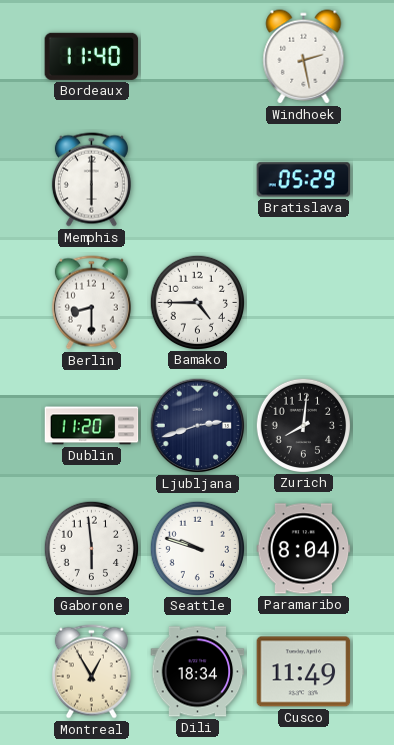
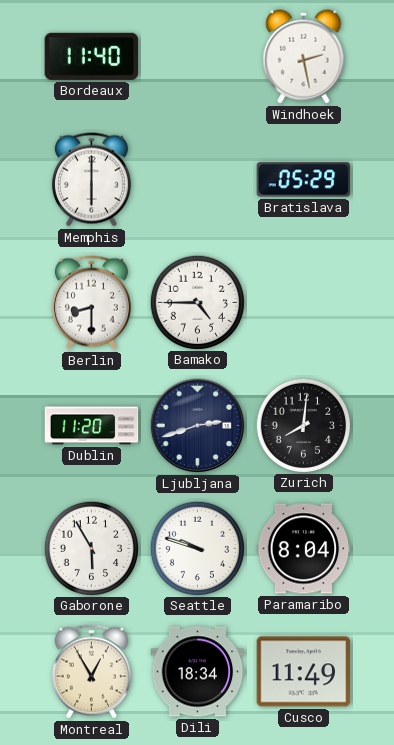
Gaborone: 5:59 -> 5:55
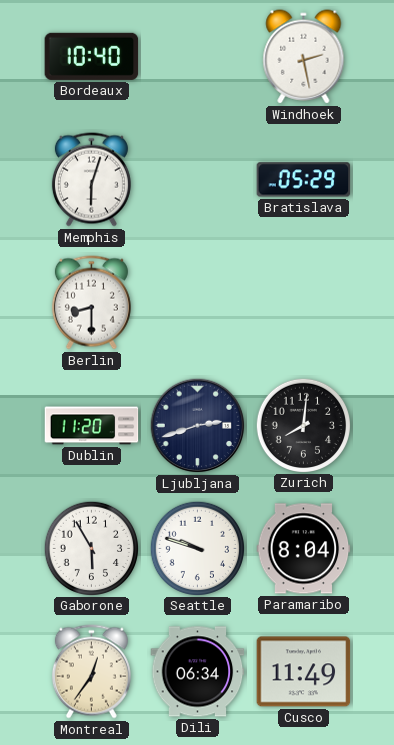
Bordeaux: 11:40 -> 10:40
Memphis: 6:00 -> 6:03
Bamako: 4:45 -> none
Montreal: 12:55 -> 12:36
Dili: 18:34 -> 06:34
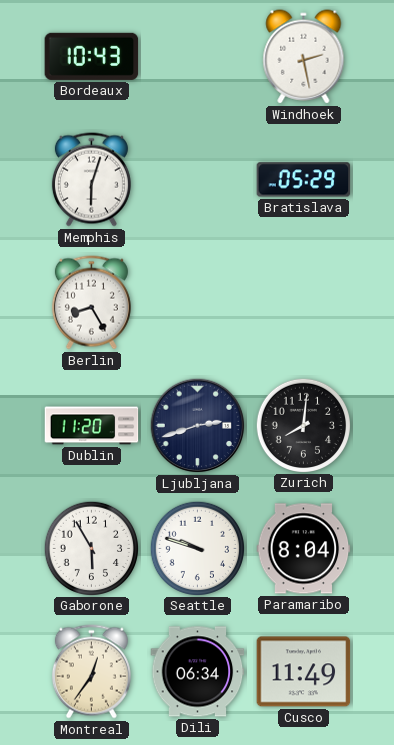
Bordeaux: 10:40 -> 10:43
Berlin: 8:30 -> 8:25
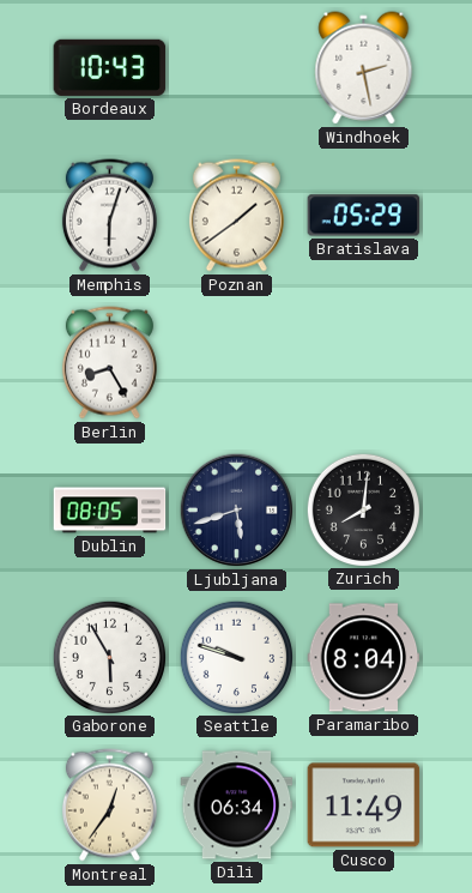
Poznan: none -> 1:39
Dublin: 11:20 -> 08:05
Ljubljana: 2:42 -> 5:42
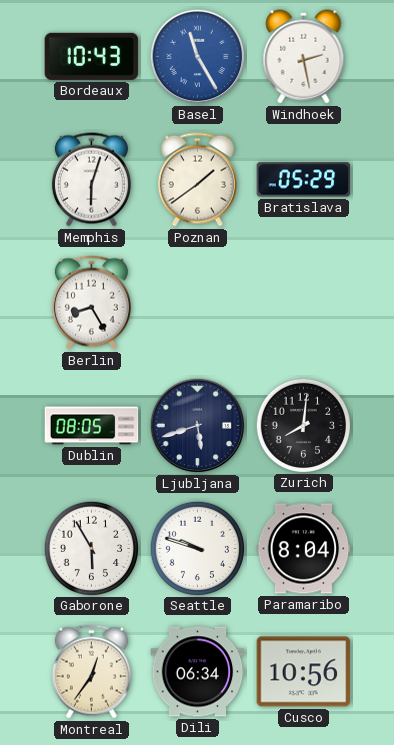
Basel: none -> 11:25
Cusco: 11:49 -> 10:56
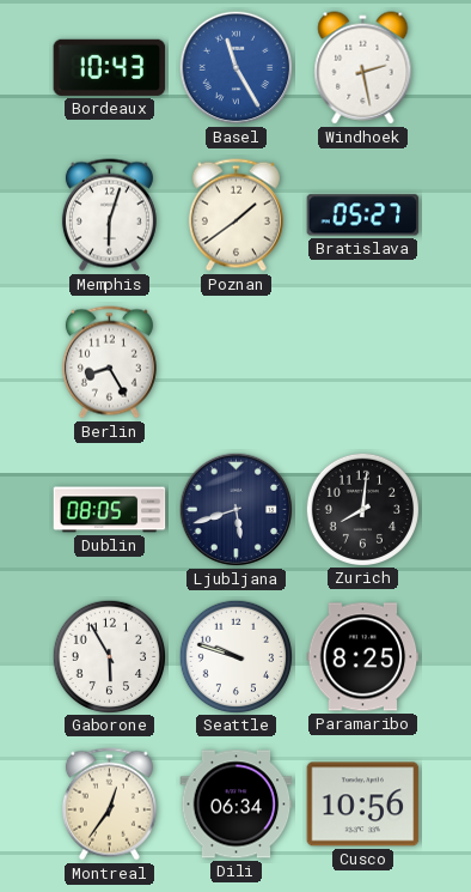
Bratislava: 05:29 -> 05:27
Paramaribo: 8:04 -> 8:25
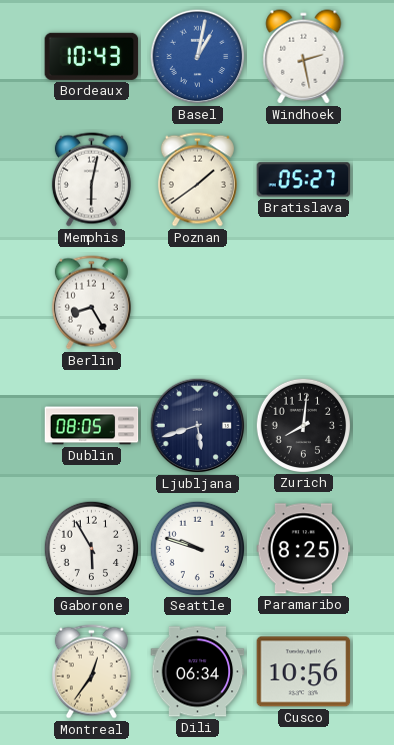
Basel: 11:25 -> 1:02
Memphis: 6:03 -> 6:02
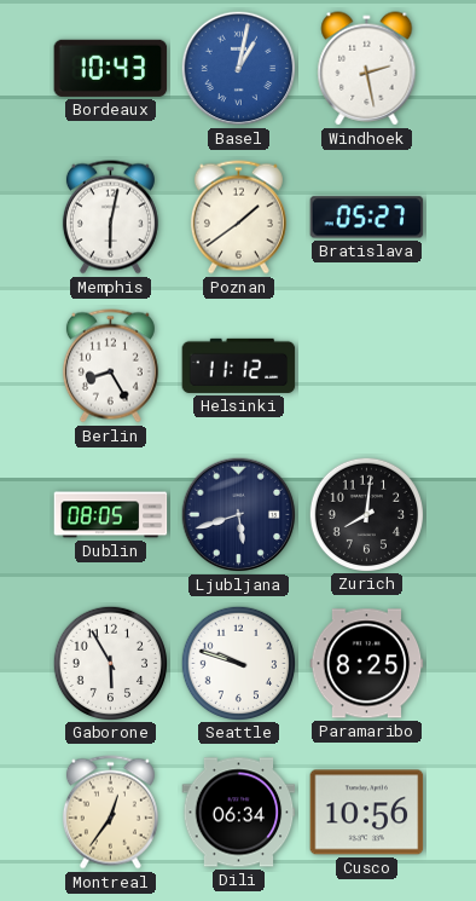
Helsinki: none -> 11:12
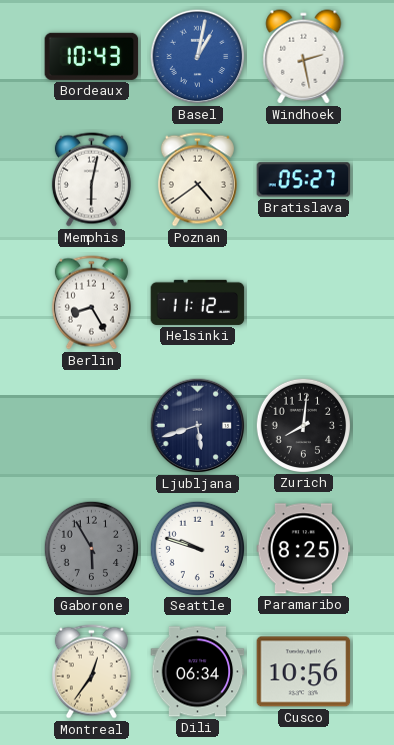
Poznan: 1:39 -> 4:39
Dublin: 08:05 -> none
Gaborone dial: white -> grey
